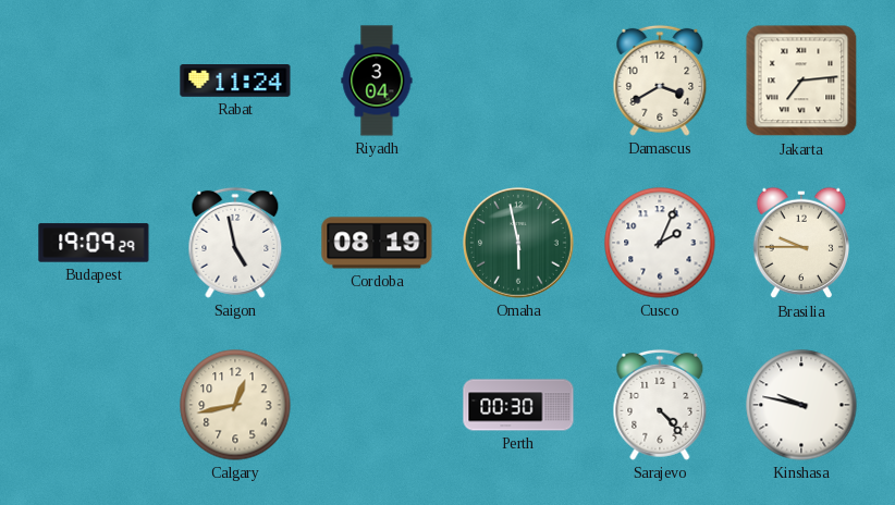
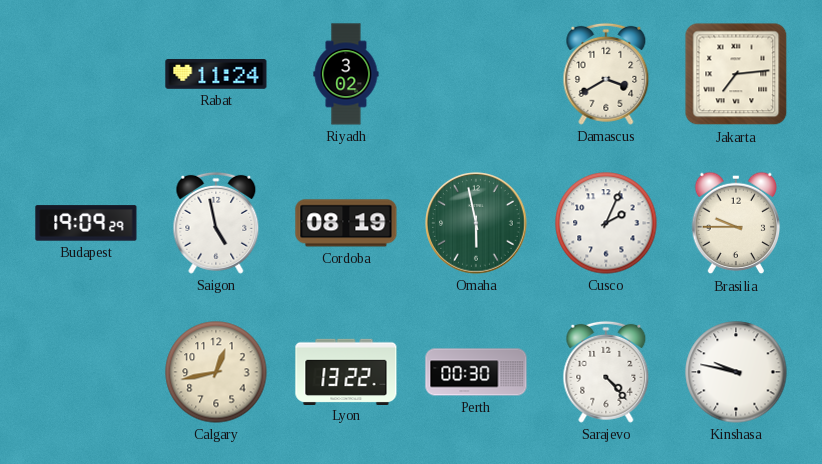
Riyadh: 3:04 -> 3:02
Lyon: none -> 13:22
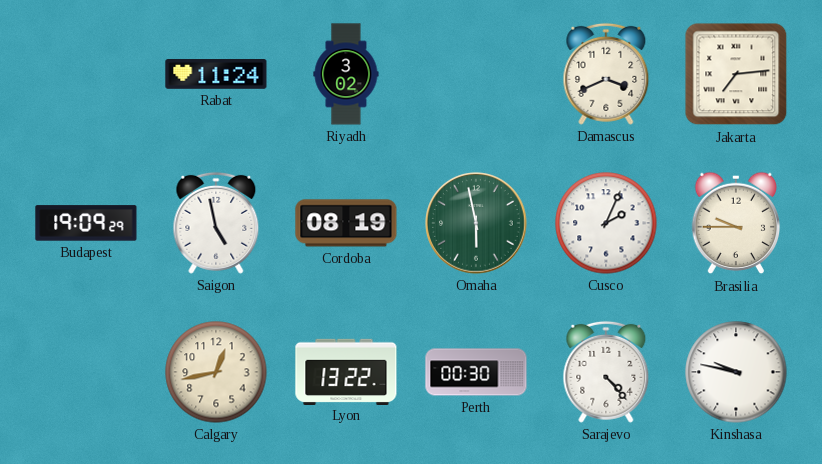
Damascus: 3:40 -> 3:41
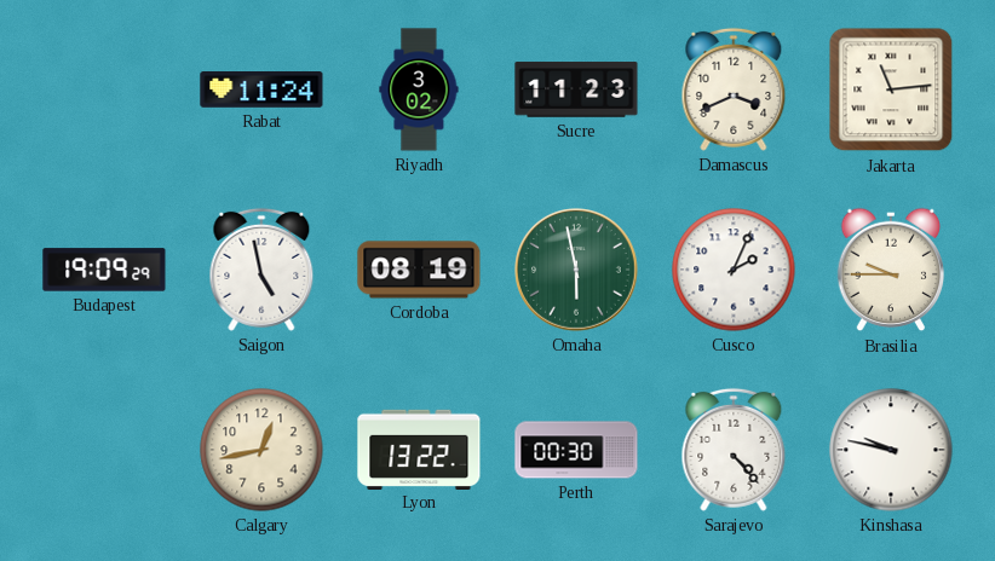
Sucre: none -> 11:23
Jakarta: 7:14 -> 11:14
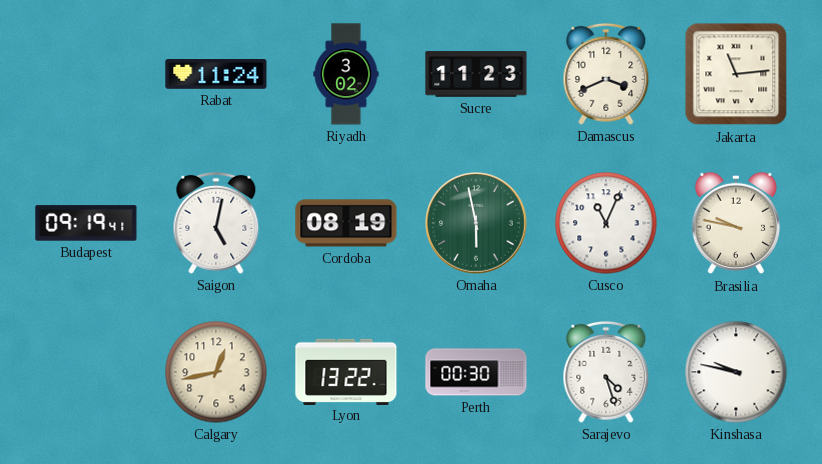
Budapest: 19:09 -> 09:19
Saigon: 4:58 -> 5:02
Cusco: 2:04 -> 11:04
Brasilia: 9:45 -> 9:47
Sarajevo: 4:23 -> 4:27
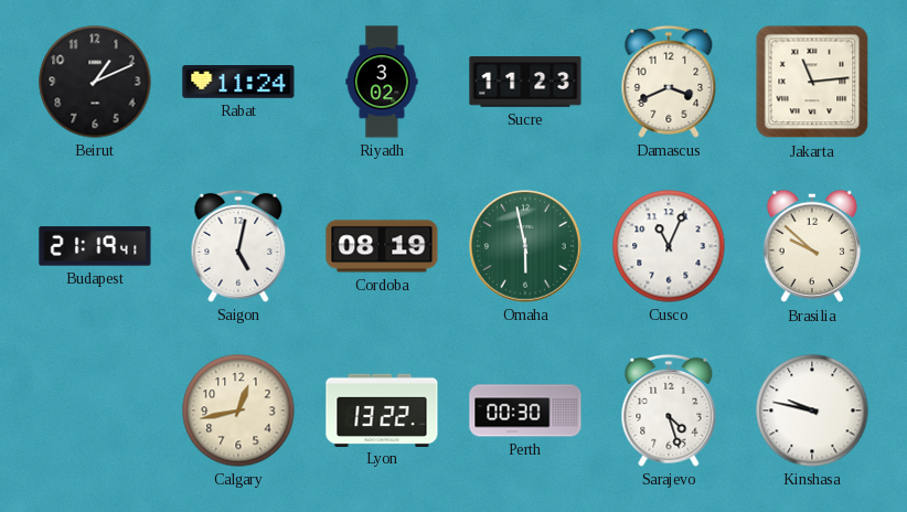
Beirut: none -> 1:11
Budapest: 09:19 -> 21:19
Brasilia: 9:47 -> 9:52
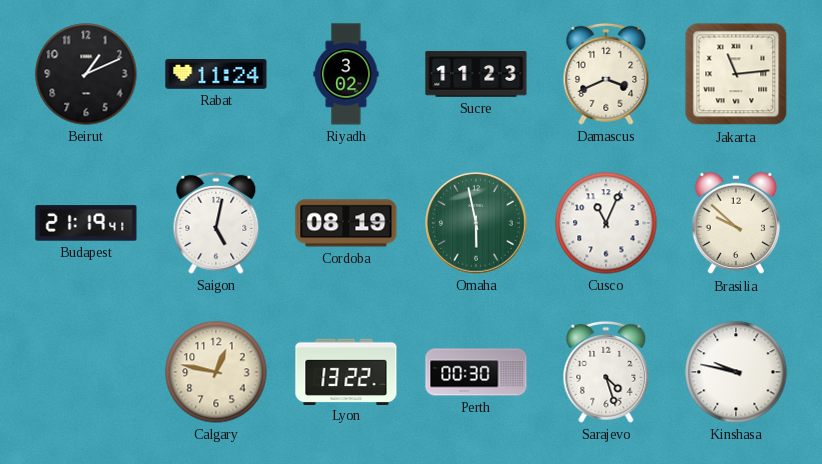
Calgary: 12:43 -> 12:47
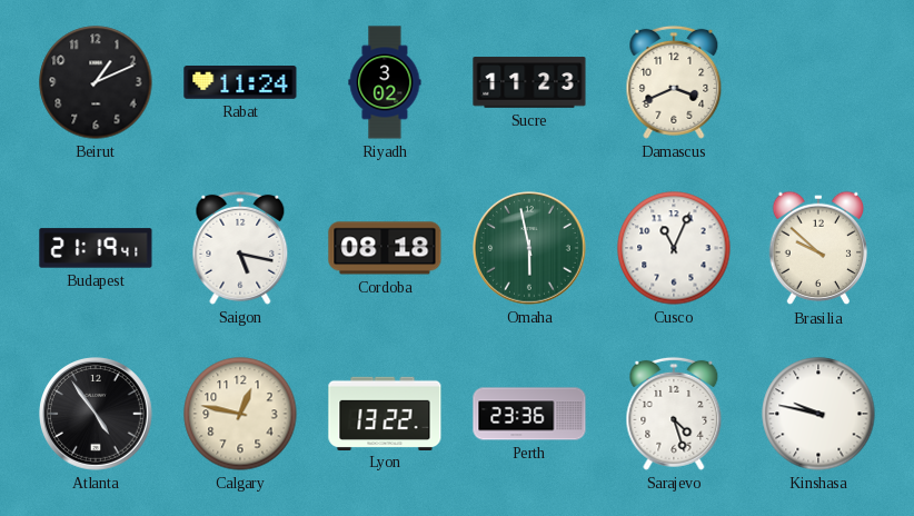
Jakarta: 11:14 -> none
Saigon: 5:02 -> 5:17
Cordoba: 08:19 -> 08:18
Atlanta: none -> 4:54
Perth: 00:30 -> 23:36
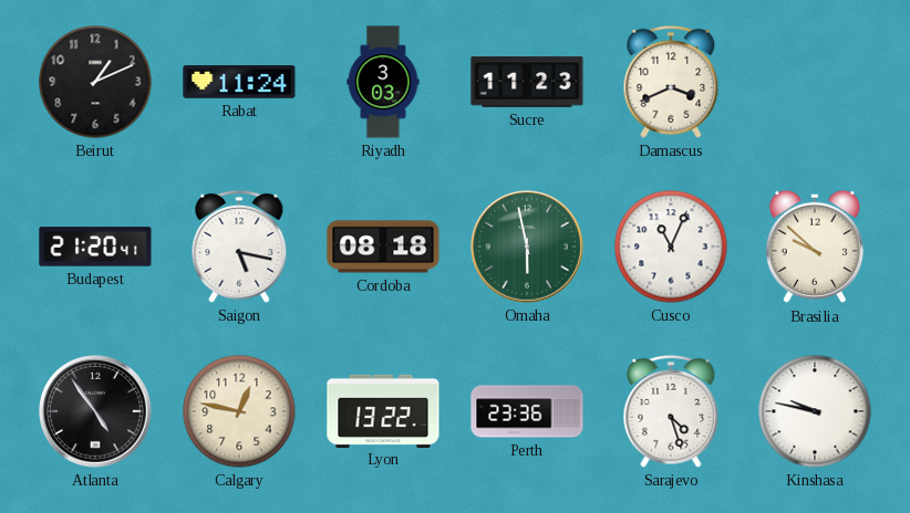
Riyadh: 3:02 -> 3:03
Budapest: 21:19 -> 21:20
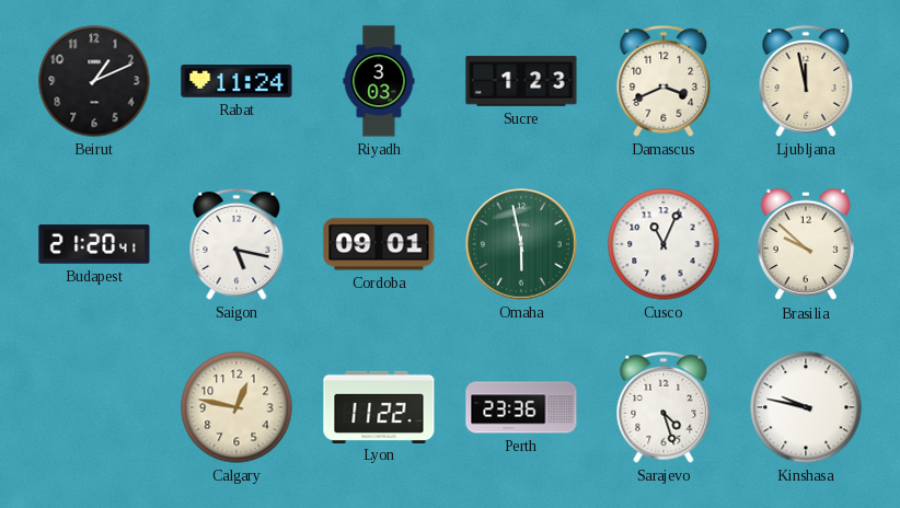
Sucre: 11:23 -> 1:23
Ljubljana: none -> 11:58
Cordoba: 08:18 -> 09:01
Atlanta: 4:54 -> none
Lyon: 13:22 -> 11:22
